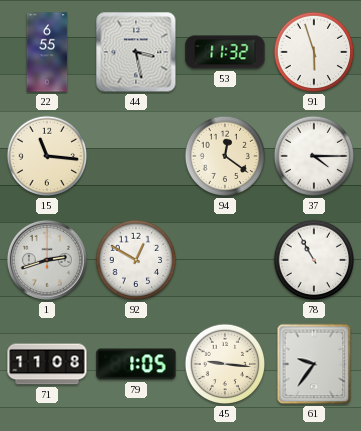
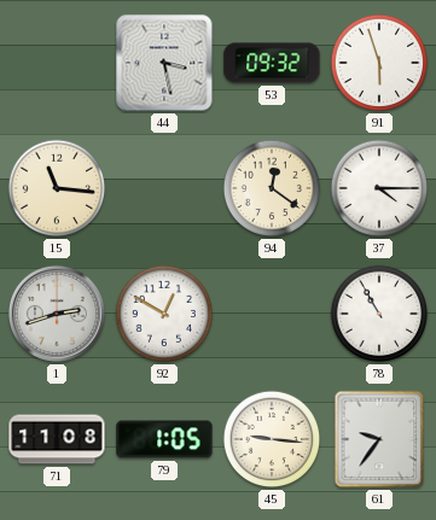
22: 6:55 -> none
53: 11:32 -> 09:32
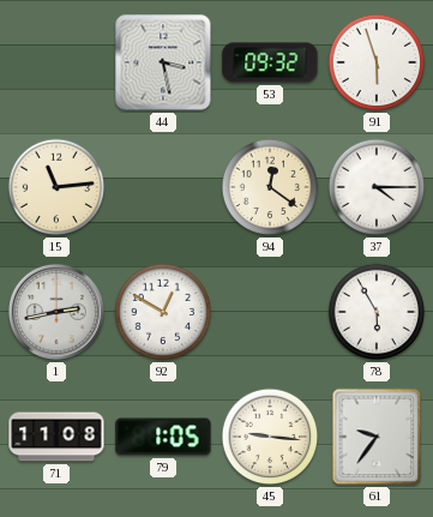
15: 11:16 -> 11:14
1: 2:42 -> 2:43
78: 10:55 -> 5:55
